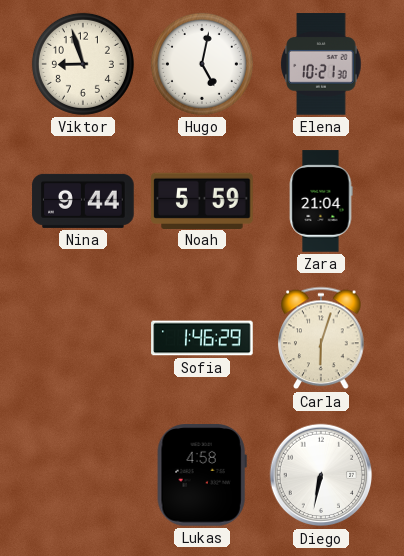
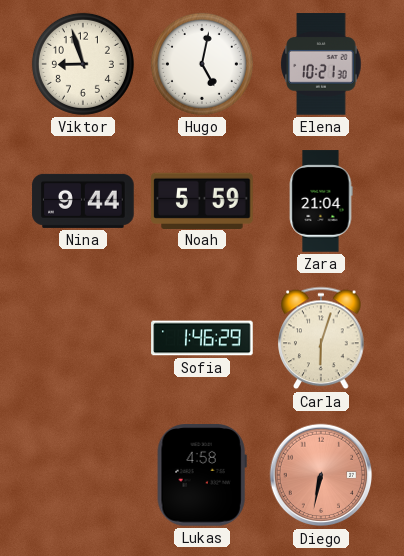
Diego dial: white -> salmon
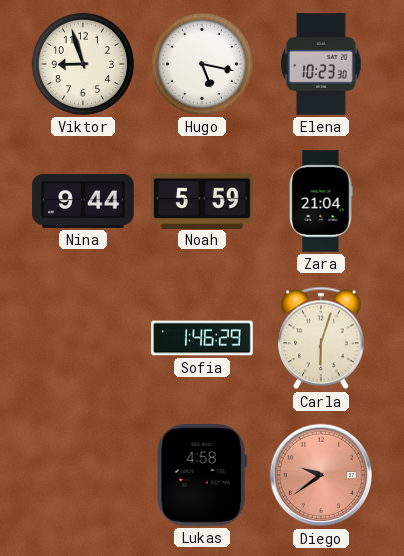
Hugo: 5:02 -> 5:17
Elena: 10:21 -> 10:23
Diego: 6:32 -> 9:39
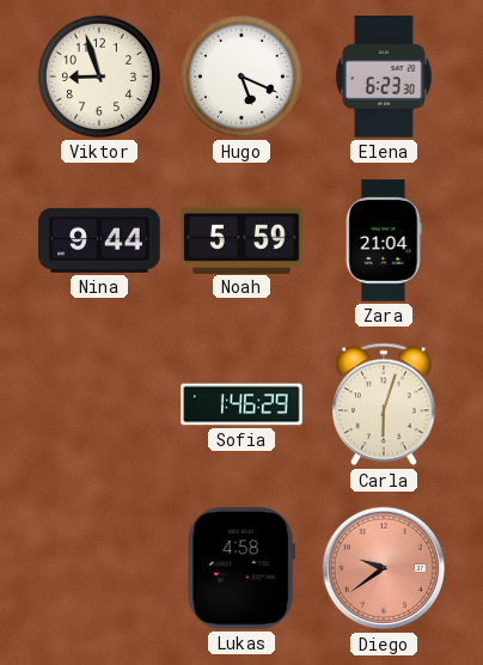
Hugo: 5:17 -> 5:19
Elena: 10:23 -> 6:23
